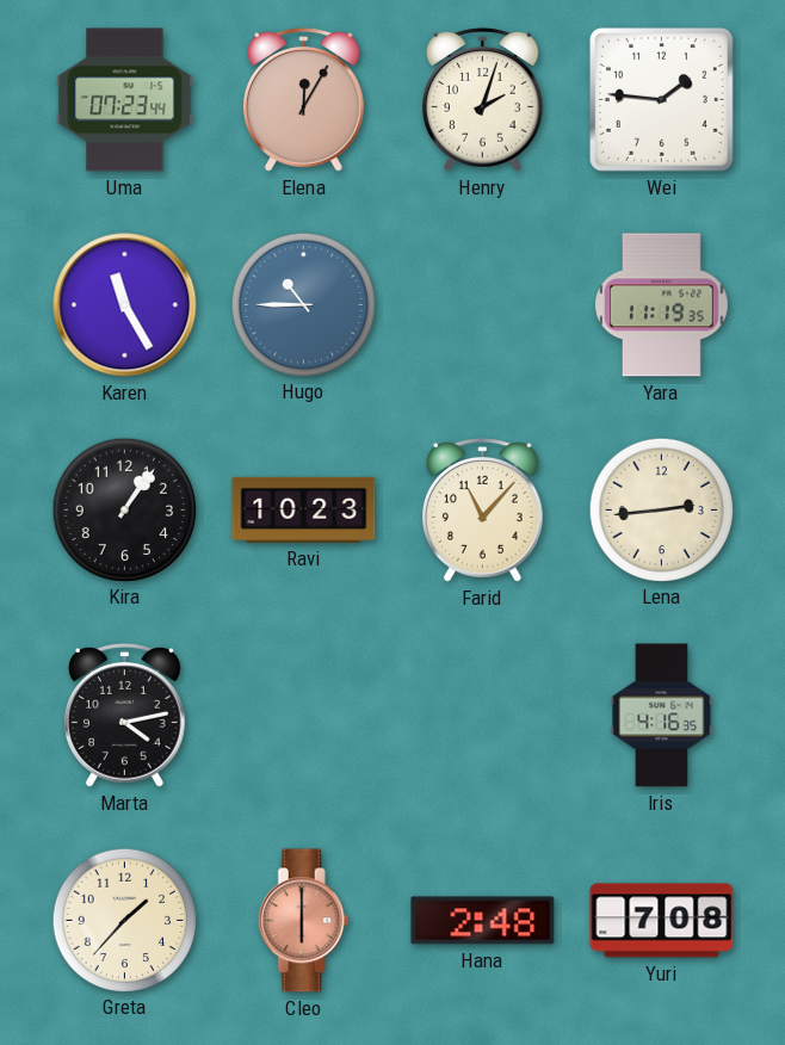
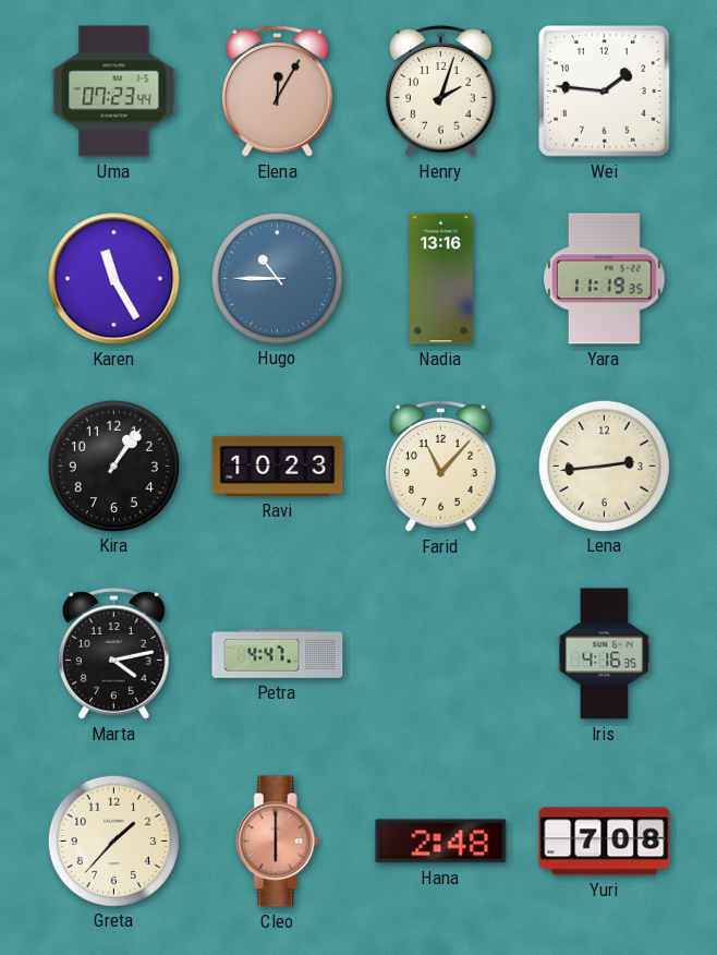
Nadia: none -> 13:16
Petra: none -> 4:47
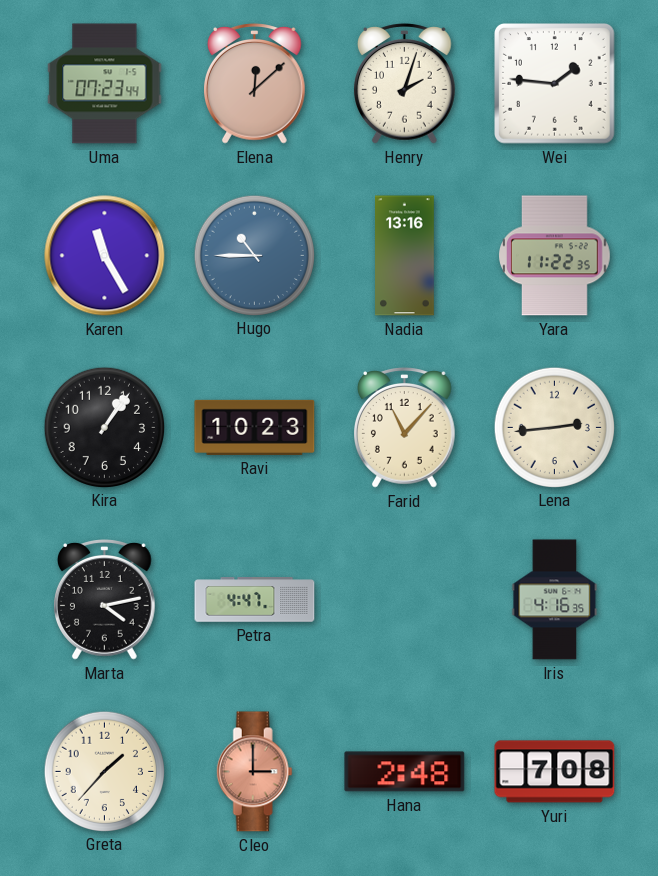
Elena: 12:05 -> 12:08
Yara: 11:19 -> 11:22
Cleo: 6:00 -> 3:00
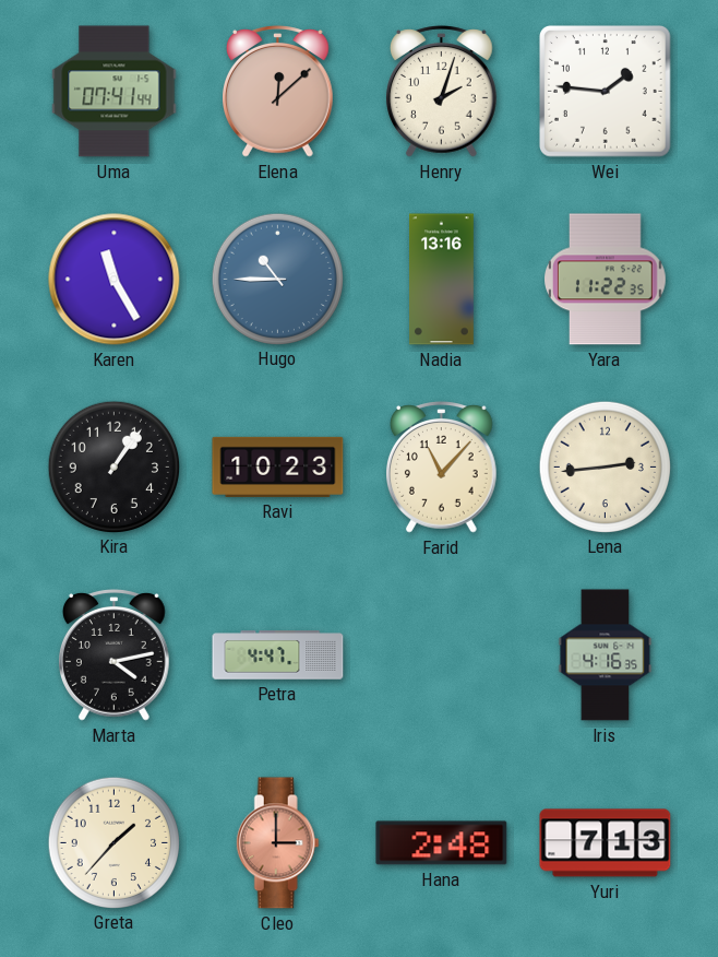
Uma: 07:23 -> 07:41
Yuri: 7:08 -> 7:13
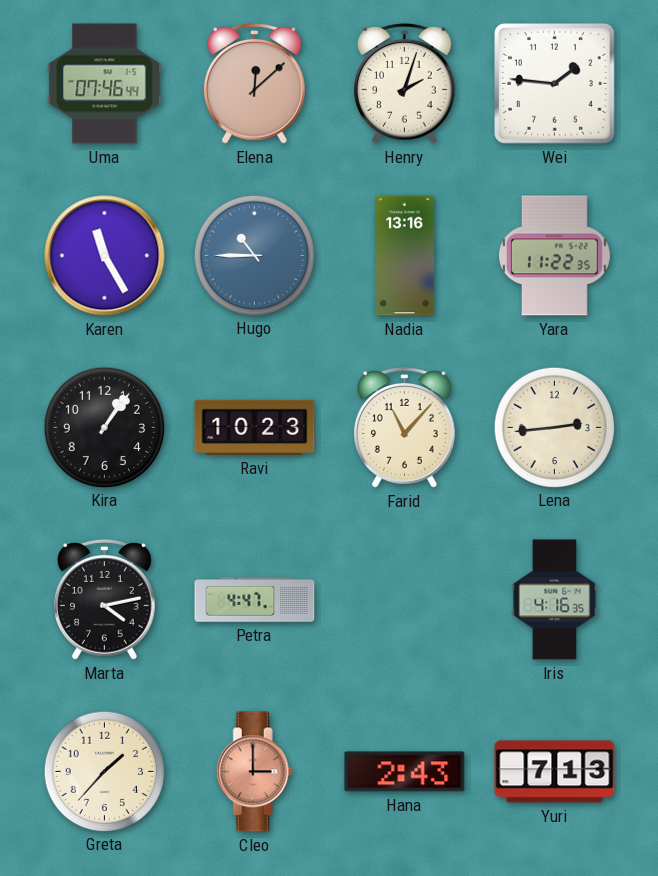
Uma: 07:41 -> 07:46
Hana: 2:48 -> 2:43
